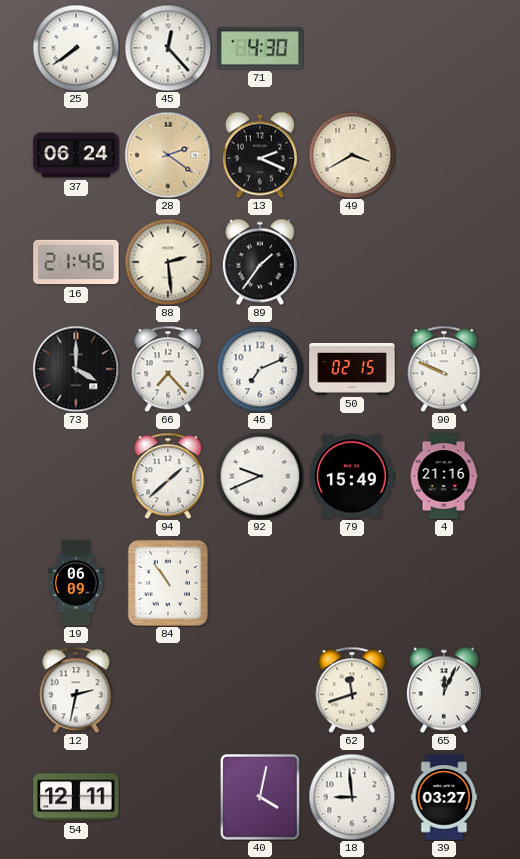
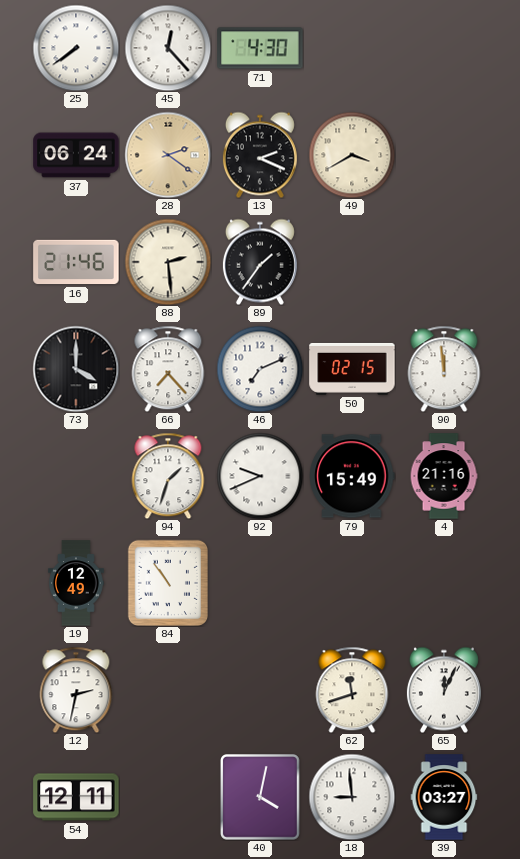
90: 9:49 -> 11:59
94: 1:38 -> 1:33
19: 06:09 -> 12:49
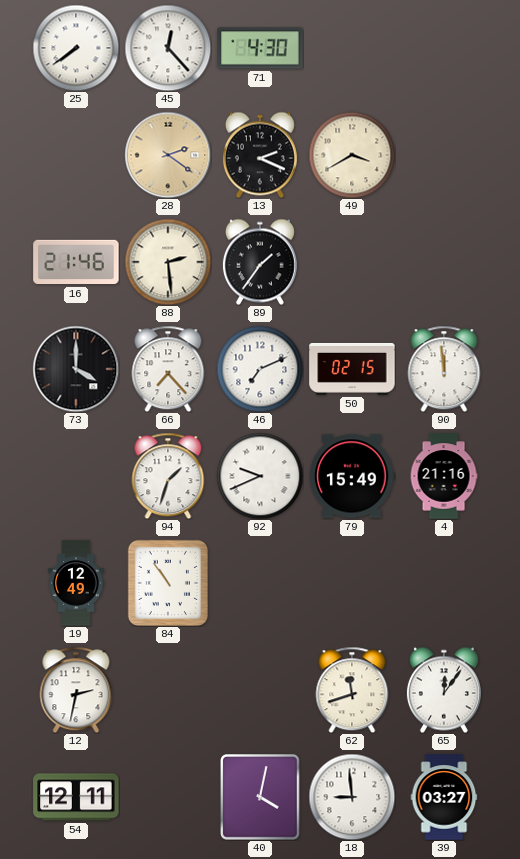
37: 06:24 -> none
65: 12:04 -> 12:06
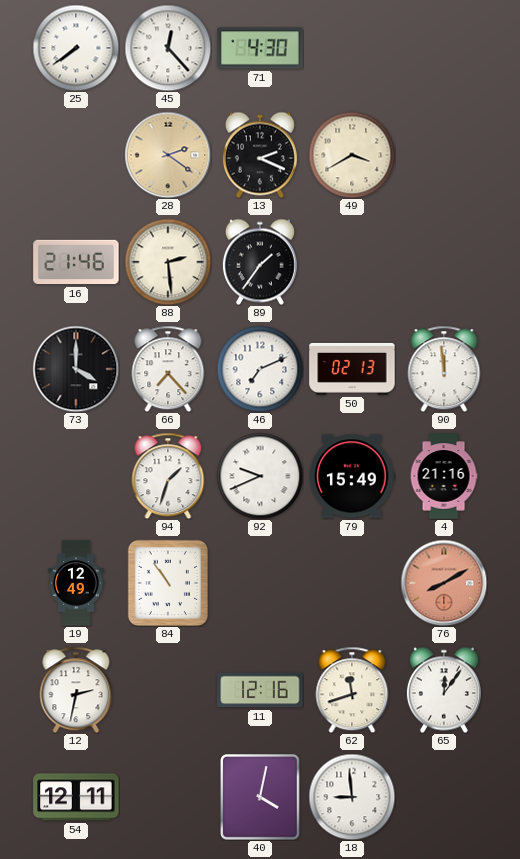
50: 02:15 -> 02:13
76: none -> 8:10
11: none -> 12:16
39: 03:27 -> none
